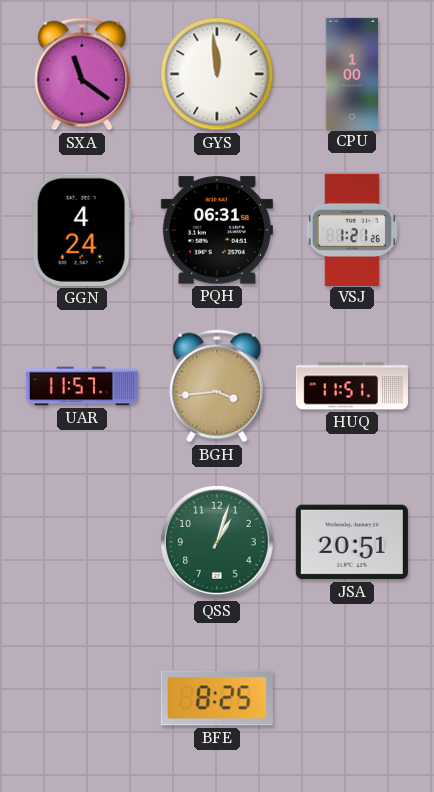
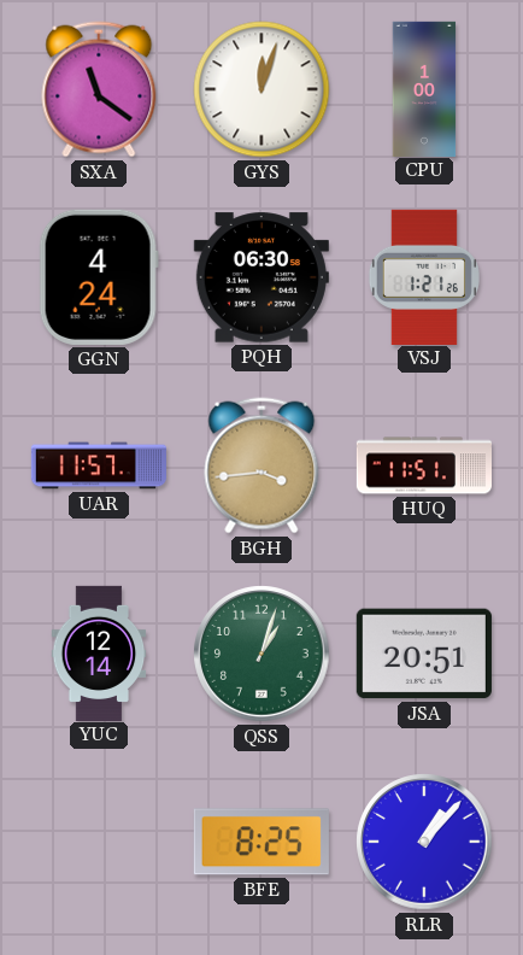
GYS: 11:59 -> 12:03
PQH: 06:31 -> 06:30
YUC: none -> 12:14
RLR: none -> 1:07
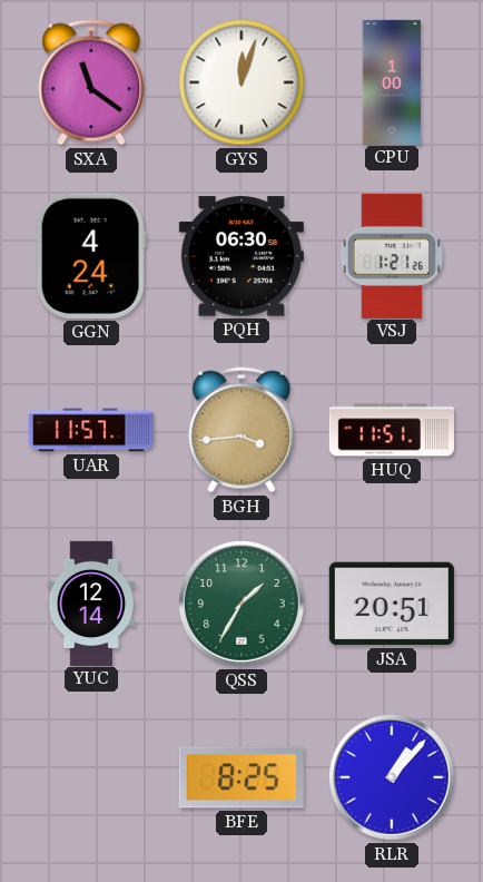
QSS: 1:03 -> 1:35
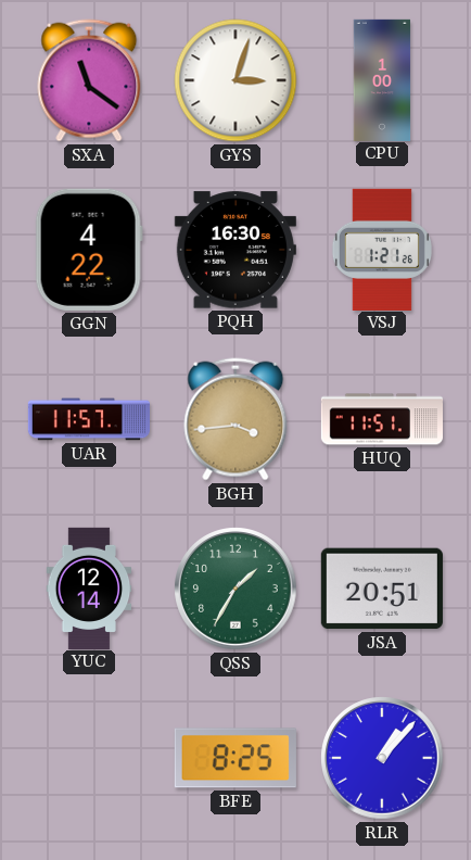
GYS: 12:03 -> 3:03
GGN: 4:24 -> 4:22
PQH: 06:30 -> 16:30
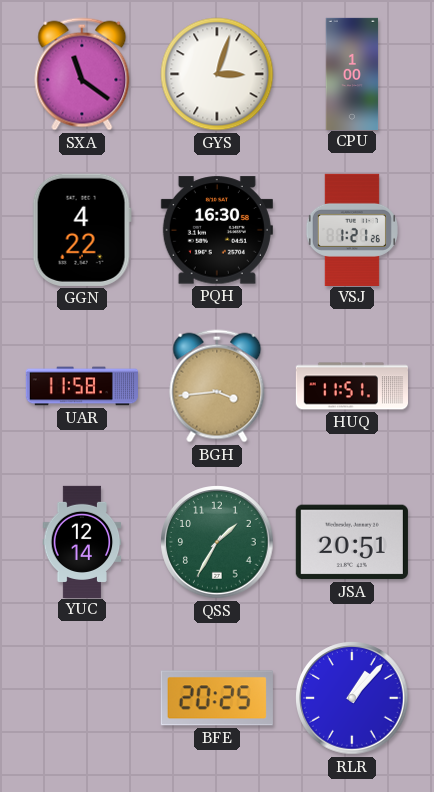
UAR: 11:57 -> 11:58
BFE: 8:25 -> 20:25
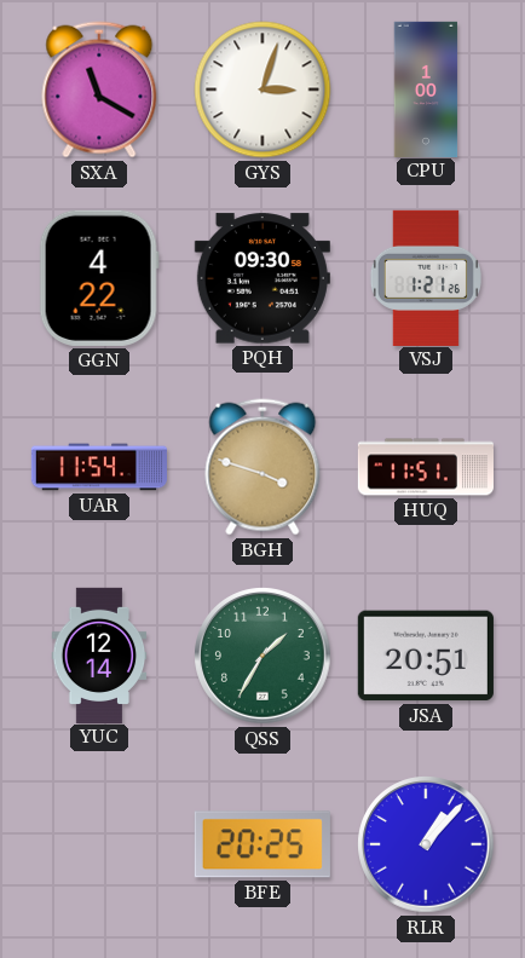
SXA: 11:21 -> 11:20
PQH: 16:30 -> 09:30
UAR: 11:58 -> 11:54
BGH: 3:44 -> 3:48
